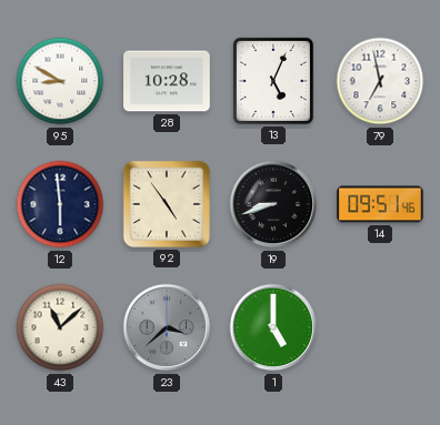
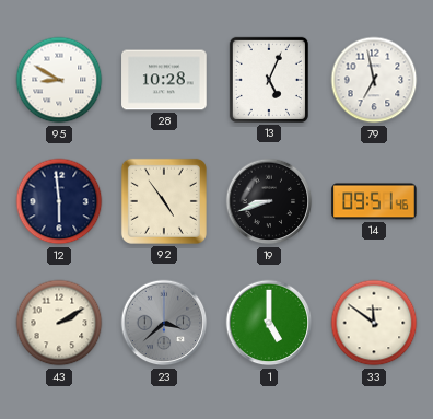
43: 11:08 -> 2:10
33: none -> 11:51
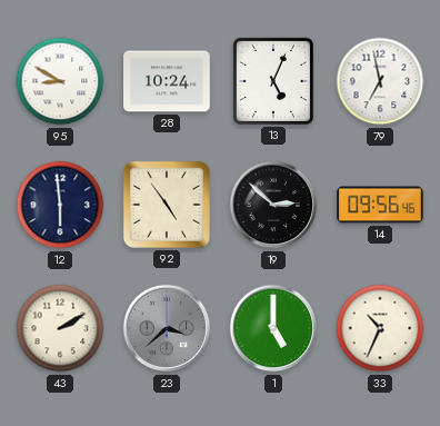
28: 10:28 -> 10:24
19: 8:42 -> 2:52
14: 09:51 -> 09:56
33: 11:51 -> 10:34
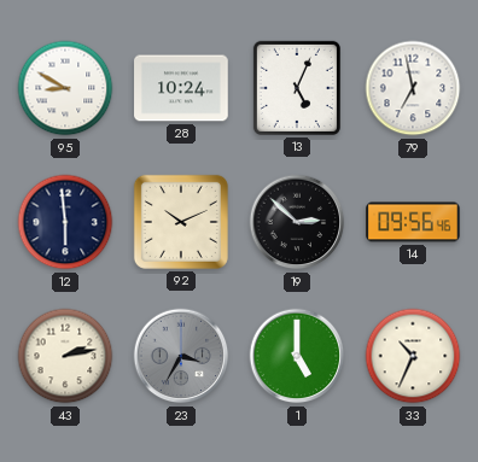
92: 4:54 -> 10:11
43: 2:10 -> 2:13
23: 3:38 -> 3:35
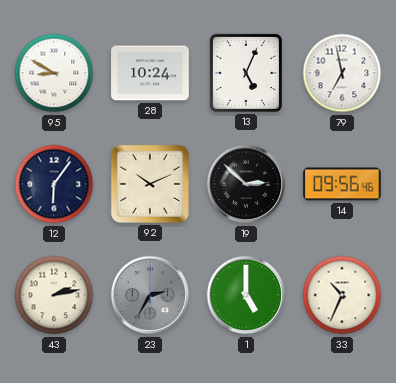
12: 5:59 -> 6:06
23: 3:35 -> 2:35
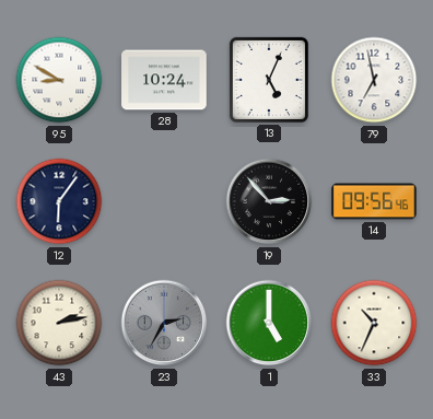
92: 10:11 -> none
19: 2:52 -> 2:53
